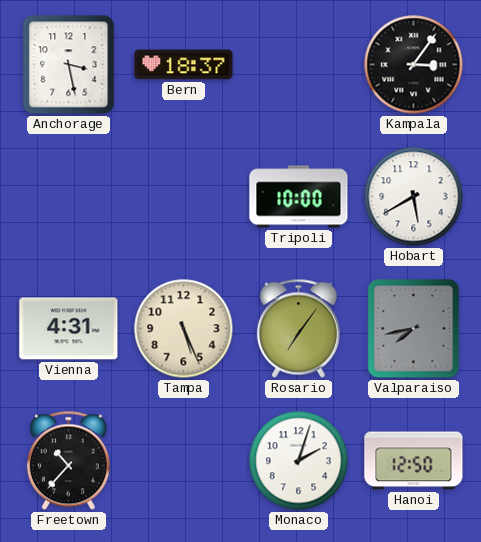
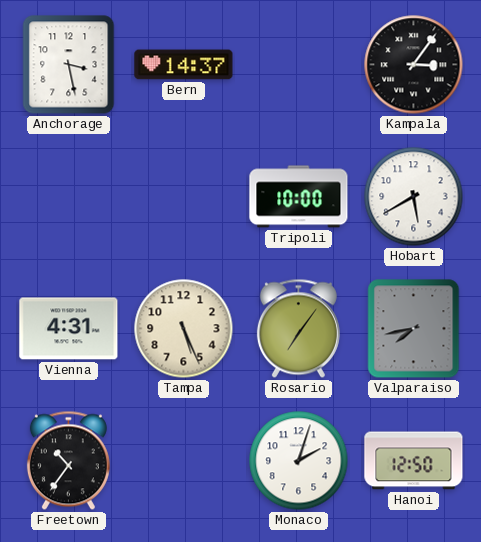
Bern: 18:37 -> 14:37
Freetown: 10:37 -> 10:36
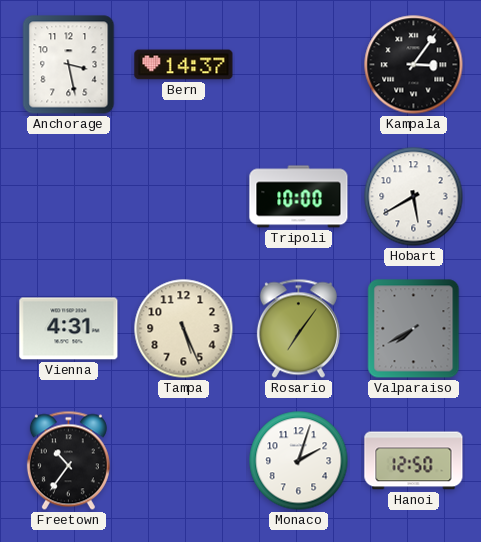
Valparaiso: 7:43 -> 7:40
